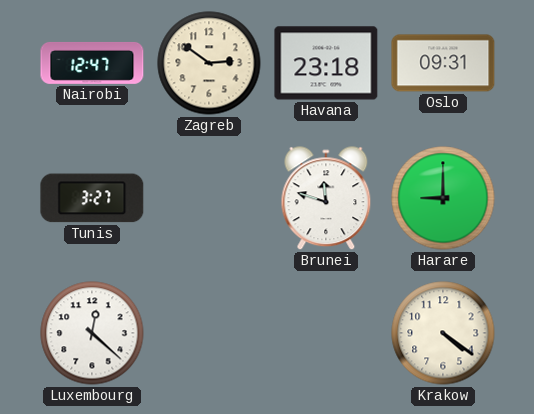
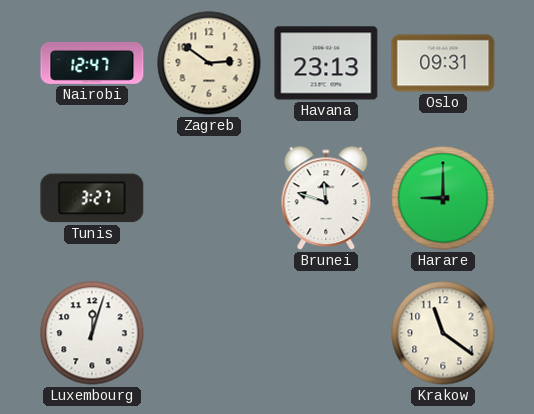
Havana: 23:18 -> 23:13
Luxembourg: 12:22 -> 12:03
Krakow: 4:21 -> 11:21
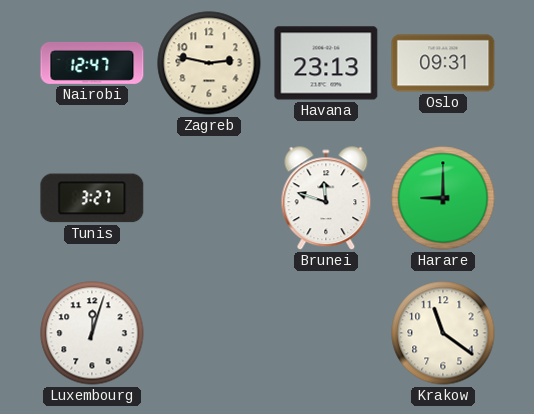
Zagreb: 2:51 -> 2:47
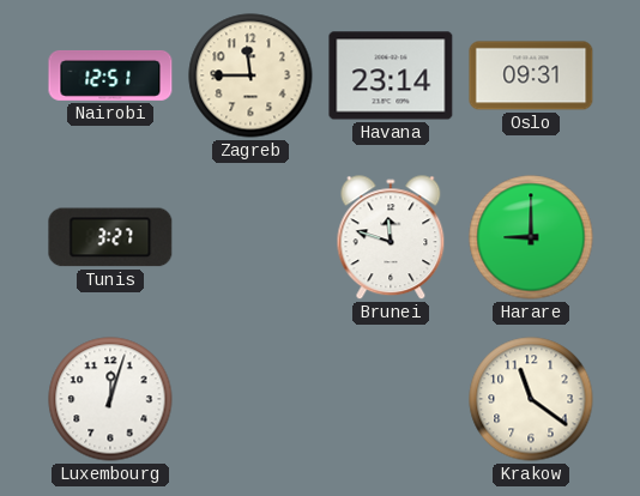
Nairobi: 12:47 -> 12:51
Zagreb: 2:47 -> 11:45
Havana: 23:13 -> 23:14
